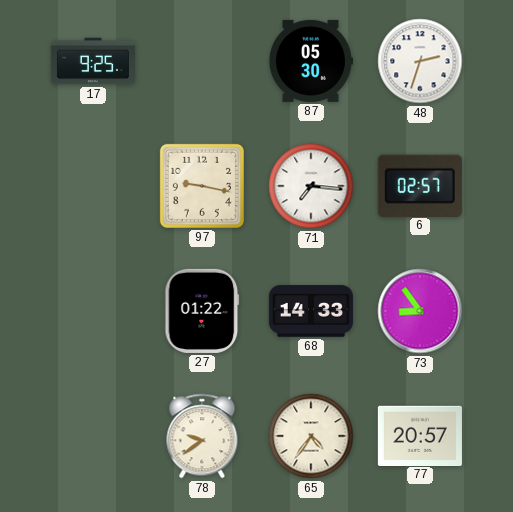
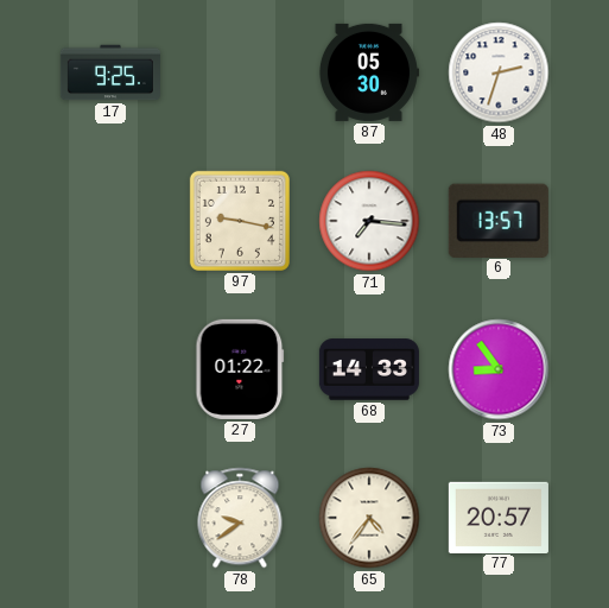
6: 02:57 -> 13:57
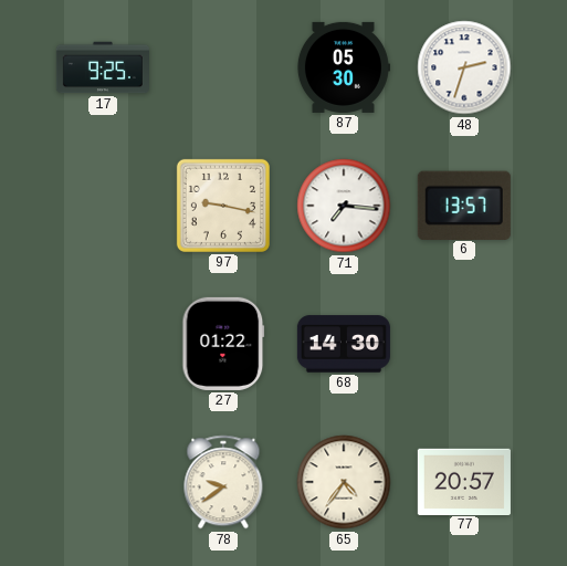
68: 14:33 -> 14:30
73: 8:54 -> none
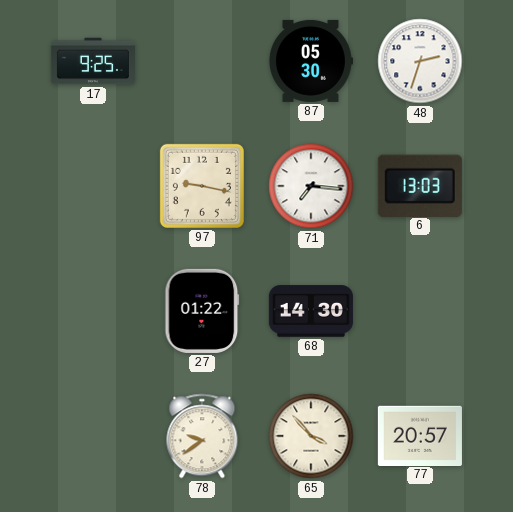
6: 13:57 -> 13:03
65: 4:36 -> 3:53
